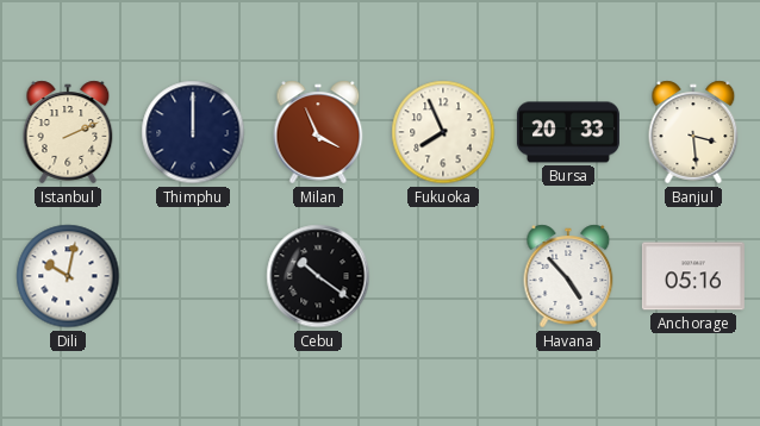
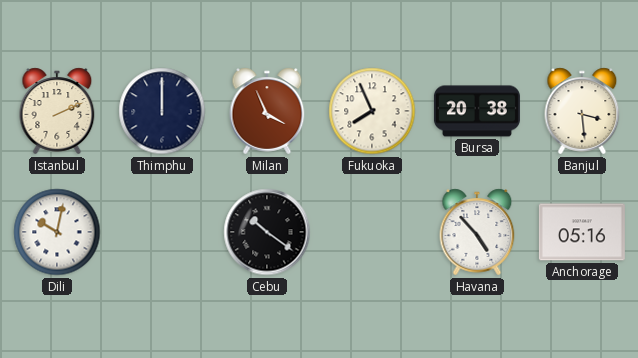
Bursa: 20:33 -> 20:38
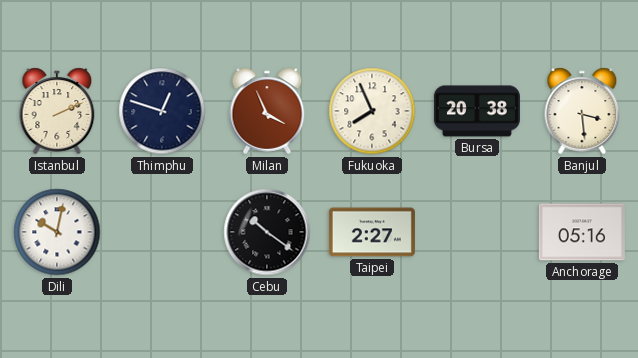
Thimphu: 12:00 -> 12:48
Taipei: none -> 2:27
Havana: 4:53 -> none
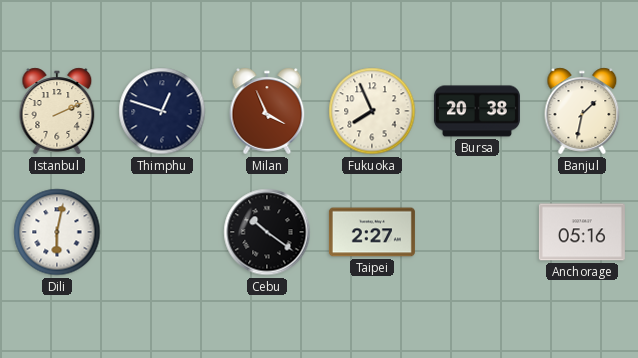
Banjul: 3:29 -> 1:32
Dili: 10:02 -> 6:02
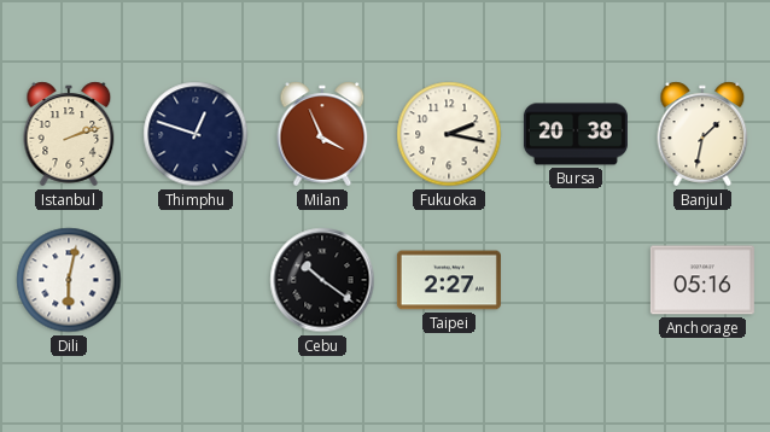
Istanbul: 2:11 -> 2:12
Fukuoka: 7:56 -> 2:17
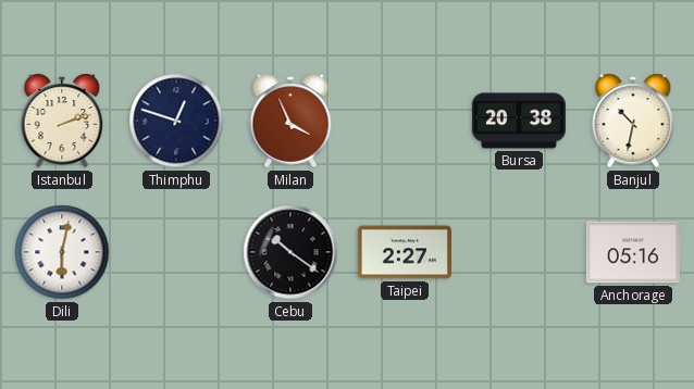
Fukuoka: 2:17 -> none
Banjul: 1:32 -> 10:32
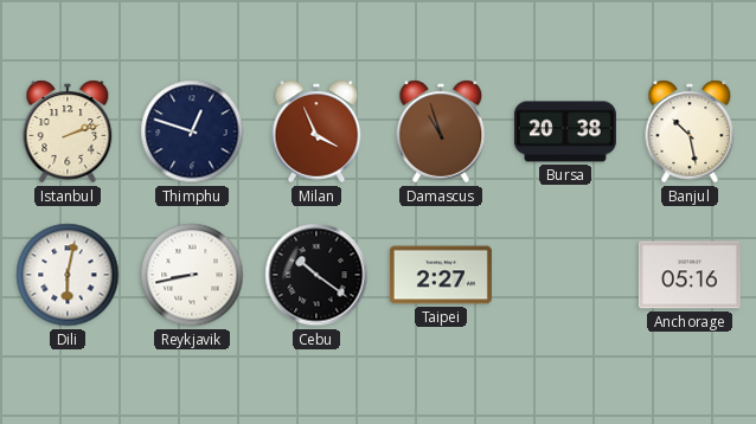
Damascus: none -> 10:57
Banjul: 10:32 -> 10:28
Reykjavik: none -> 8:43
